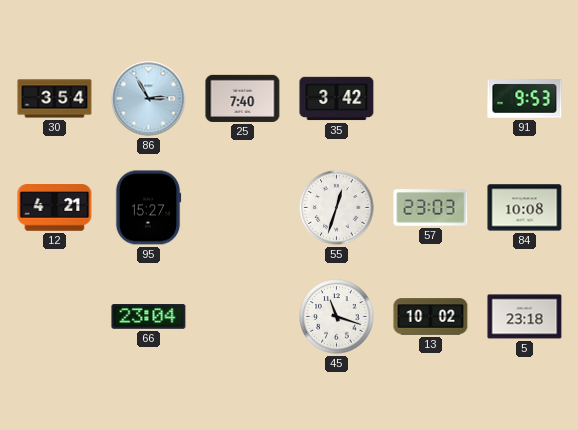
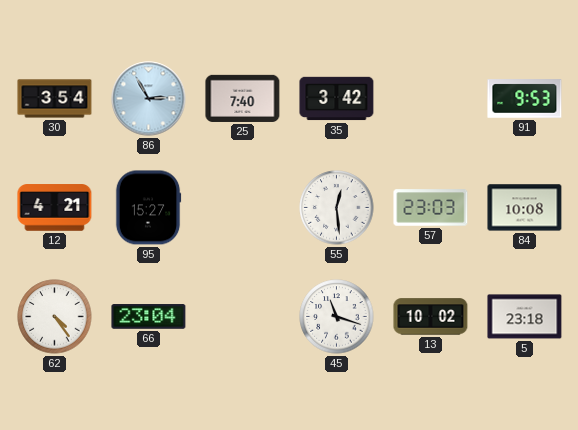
55: 12:33 -> 12:29
62: none -> 4:24
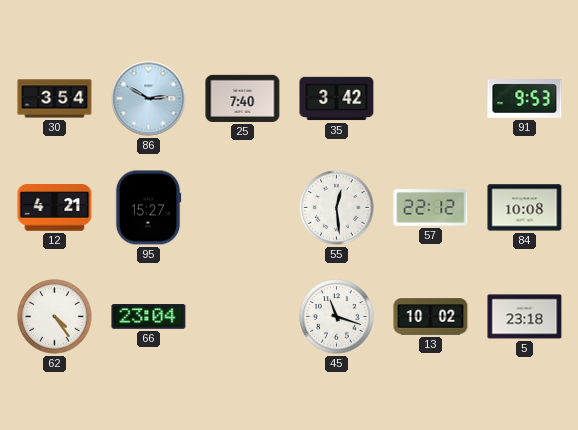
86: 2:55 -> 2:50
57: 23:03 -> 22:12
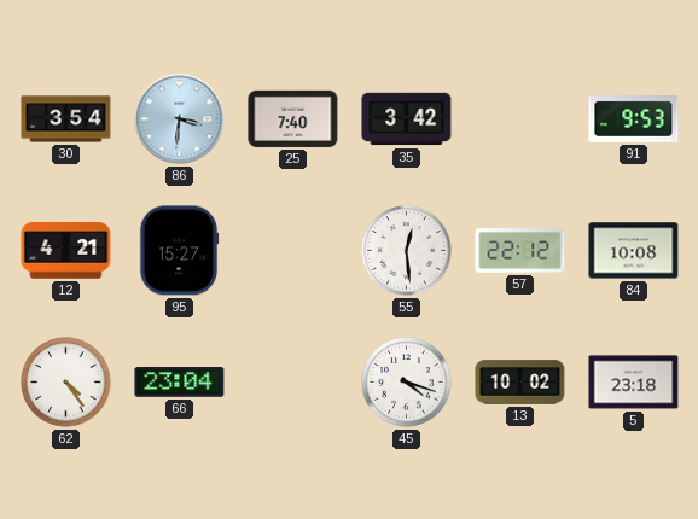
86: 2:50 -> 3:31
45: 11:18 -> 4:18
